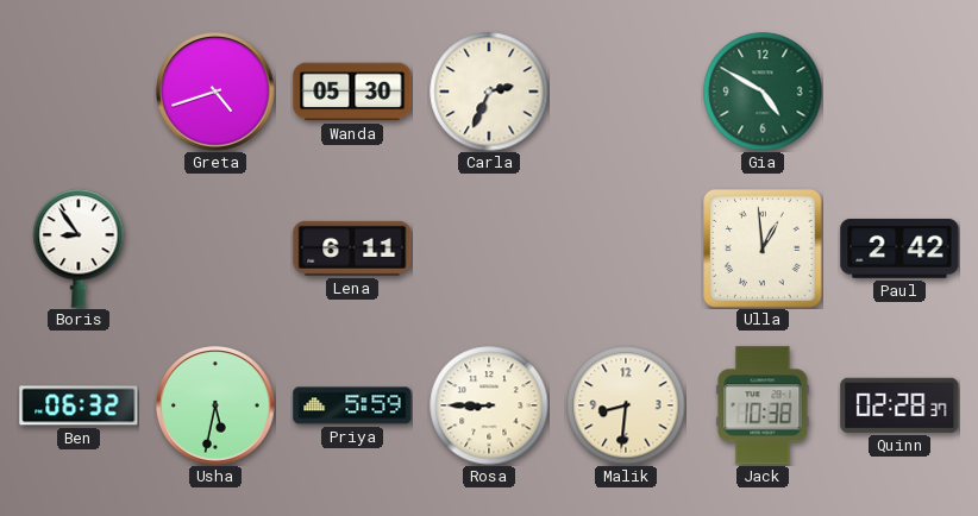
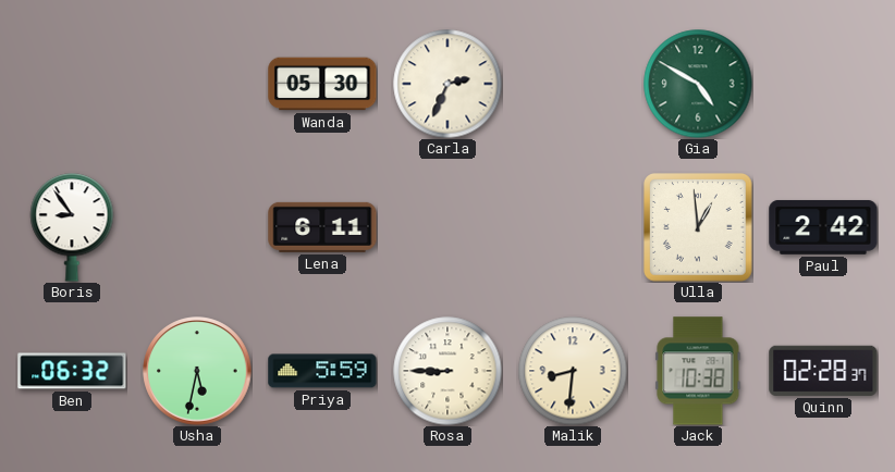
Greta: 4:42 -> none
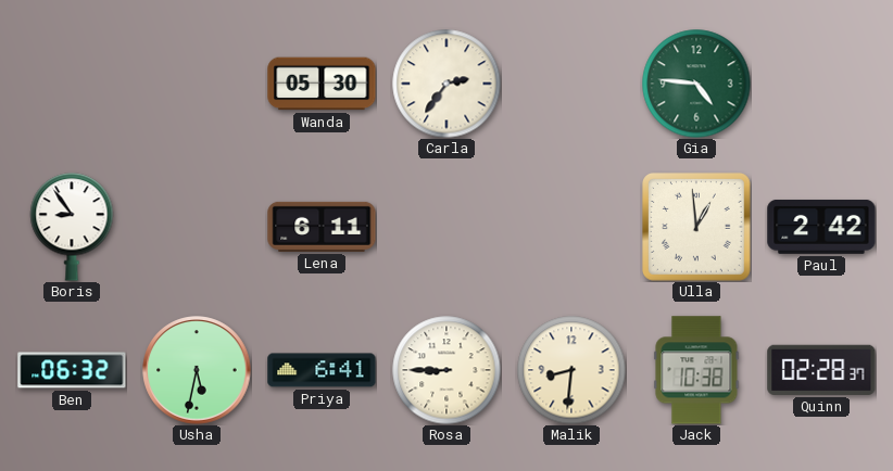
Carla: 2:34 -> 2:36
Gia: 4:50 -> 4:46
Priya: 5:59 -> 6:41
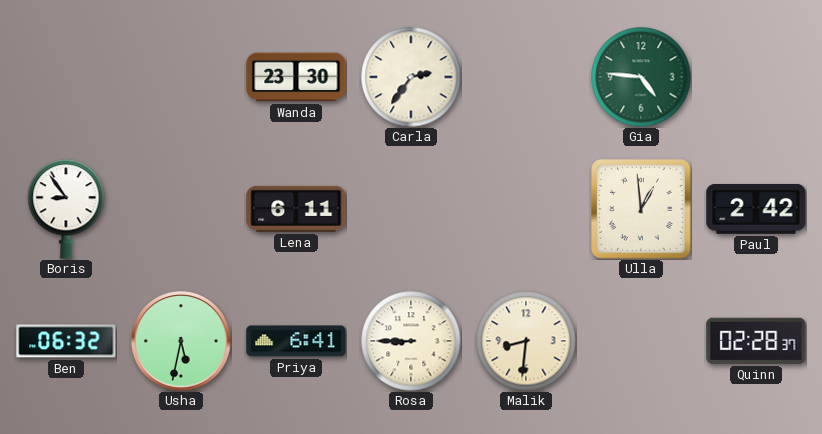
Wanda: 05:30 -> 23:30
Jack: 10:38 -> none
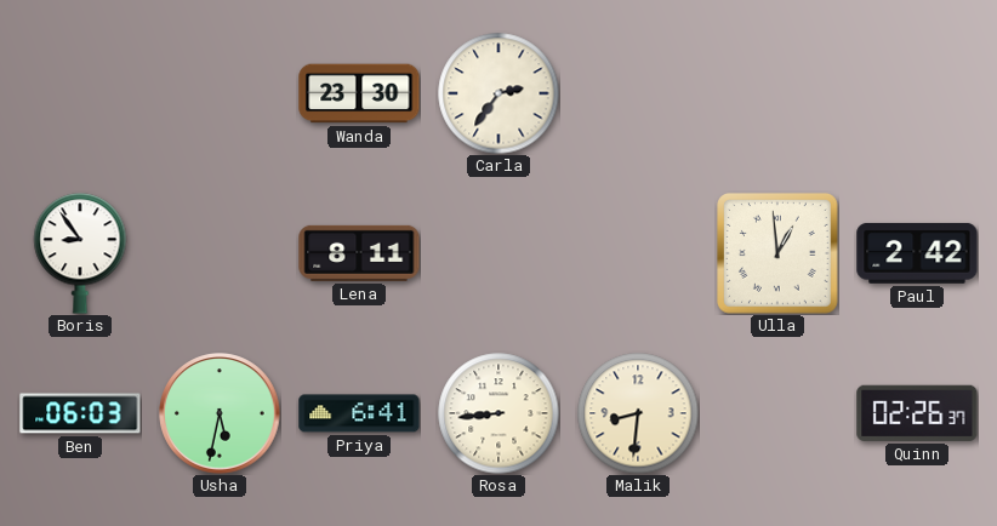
Gia: 4:46 -> none
Lena: 6:11 -> 8:11
Ben: 06:32 -> 06:03
Rosa: 8:45 -> 8:44
Quinn: 02:28 -> 02:26
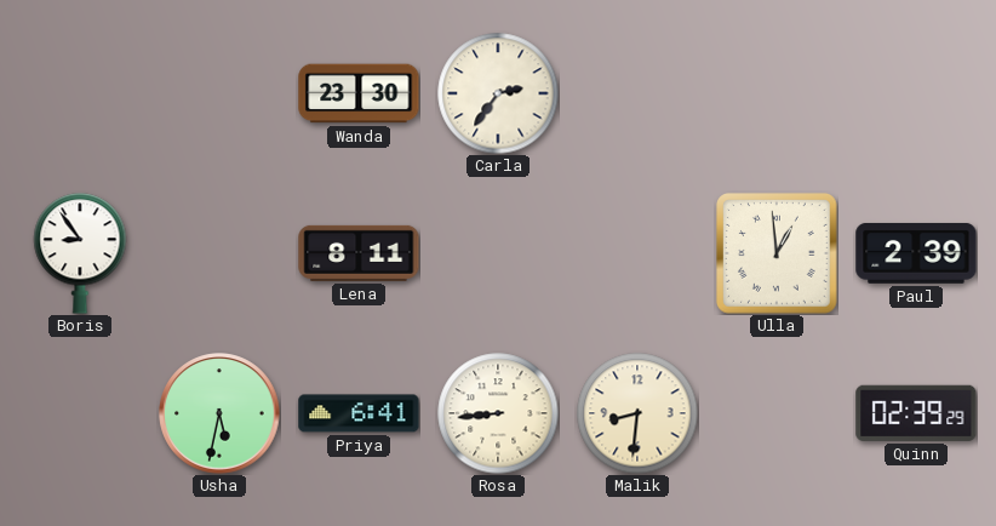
Paul: 2:42 -> 2:39
Ben: 06:03 -> none
Quinn: 02:26 -> 02:39
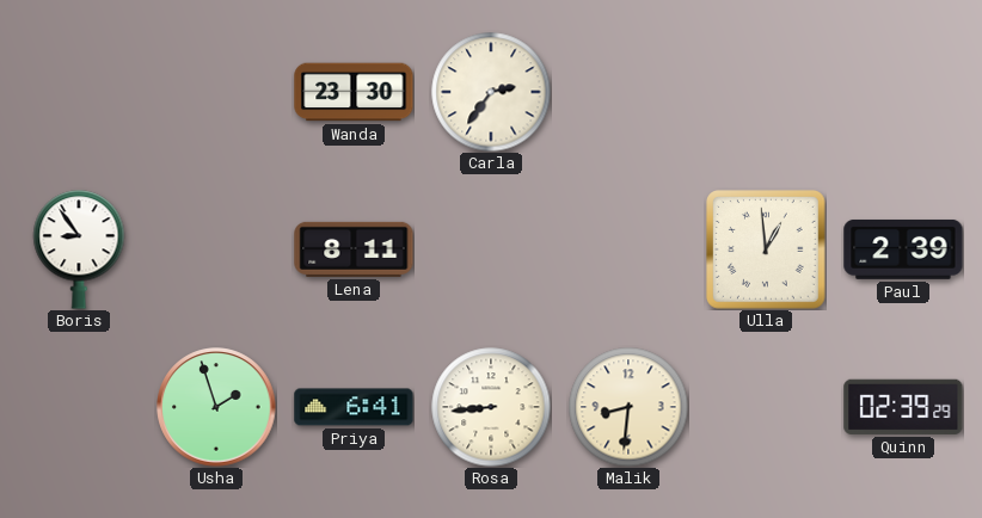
Usha: 5:32 -> 1:57
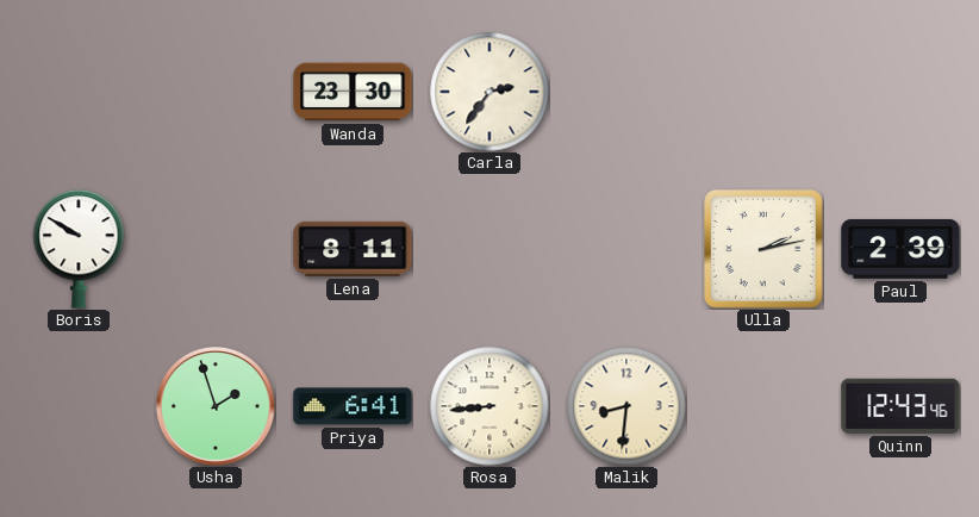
Boris: 8:54 -> 9:50
Ulla: 12:59 -> 2:13
Quinn: 02:39 -> 12:43
